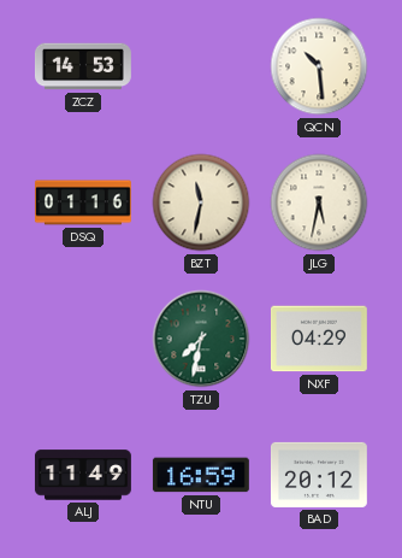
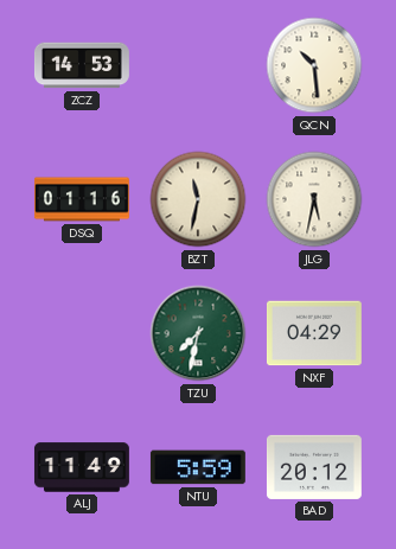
NTU: 16:59 -> 5:59
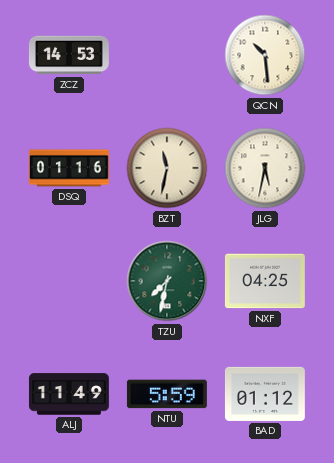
NXF: 04:29 -> 04:25
BAD: 20:12 -> 01:12
